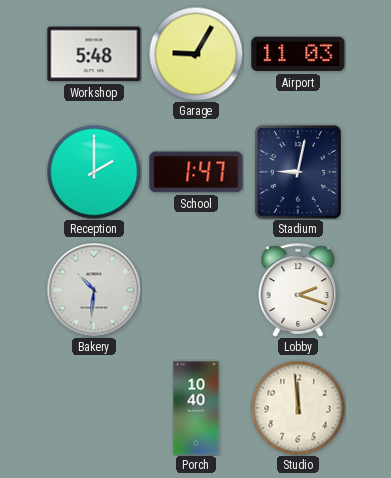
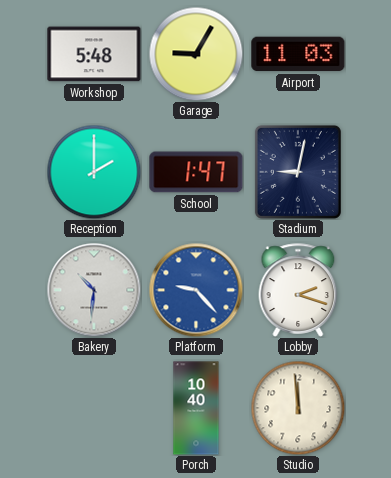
Platform: none -> 9:23
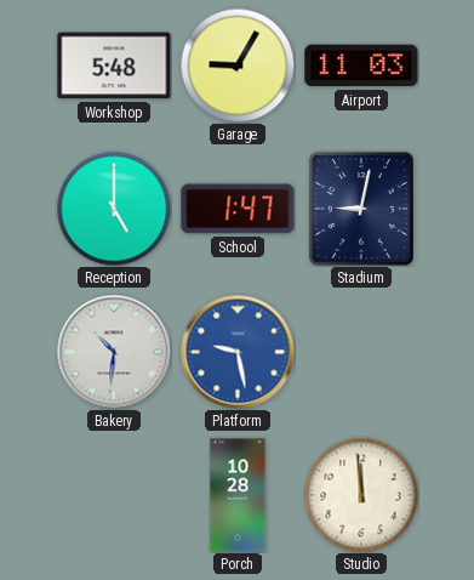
Reception: 2:00 -> 5:00
Platform: 9:23 -> 9:28
Lobby: 2:18 -> none
Porch: 10:40 -> 10:28
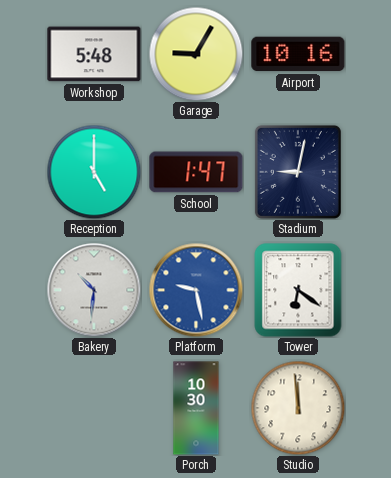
Airport: 11:03 -> 10:16
Tower: none -> 6:21
Porch: 10:28 -> 10:30
